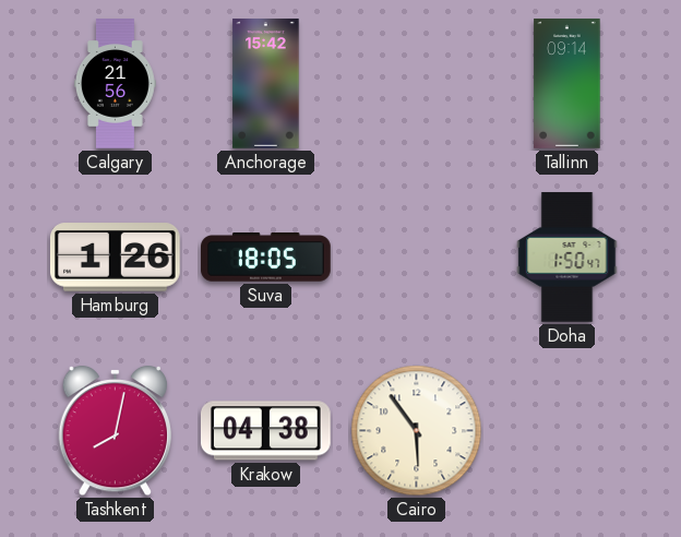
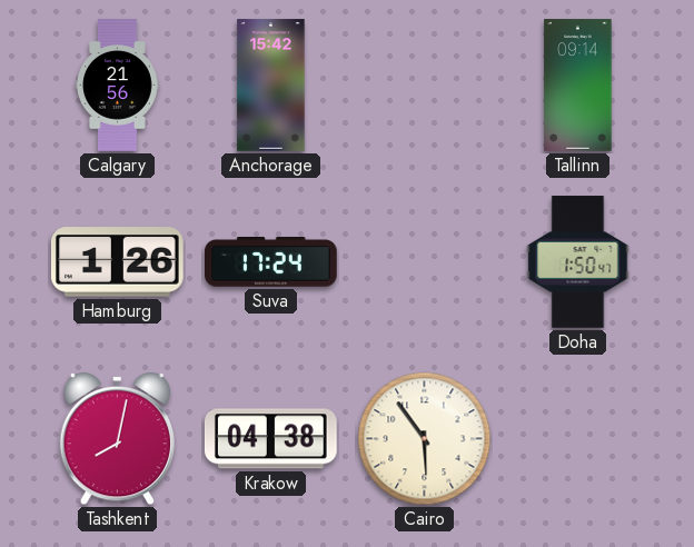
Suva: 18:05 -> 17:24
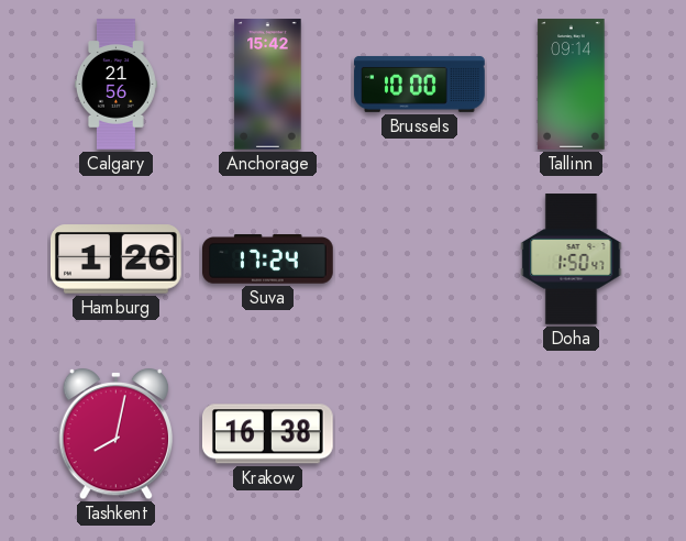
Brussels: none -> 10:00
Krakow: 04:38 -> 16:38
Cairo: 5:54 -> none
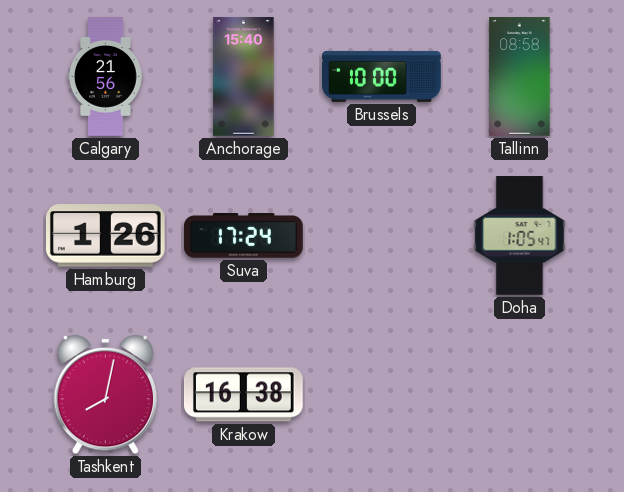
Anchorage: 15:42 -> 15:40
Tallinn: 09:14 -> 08:58
Doha: 1:50 -> 1:05
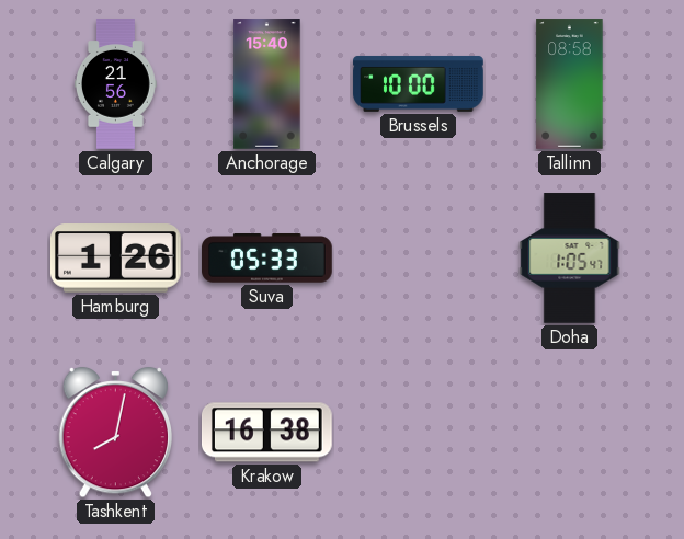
Suva: 17:24 -> 05:33
